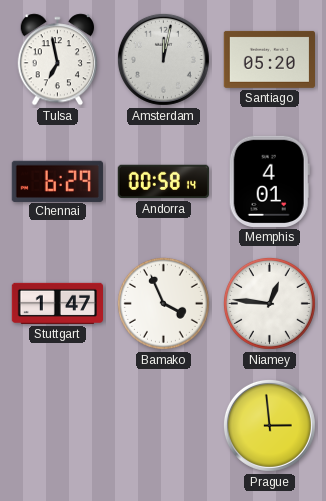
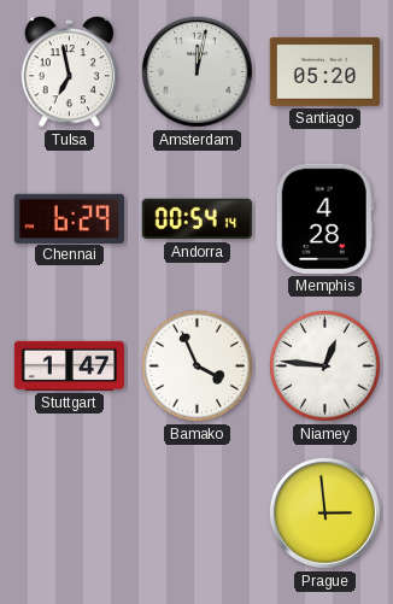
Andorra: 00:58 -> 00:54
Memphis: 4:01 -> 4:28
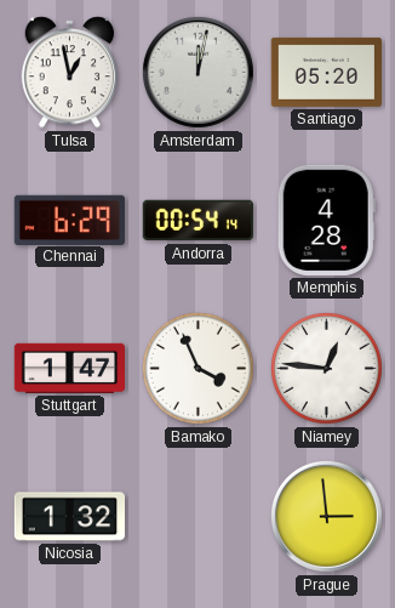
Tulsa: 6:58 -> 12:58
Nicosia: none -> 1:32
